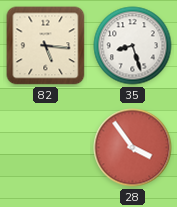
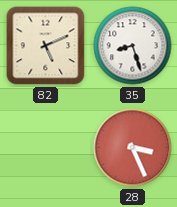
82: 5:16 -> 5:11
28: 3:54 -> 3:26
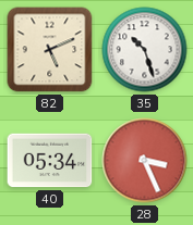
35: 8:27 -> 10:27
40: none -> 05:34
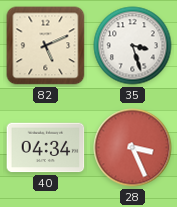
35: 10:27 -> 3:27
40: 05:34 -> 04:34
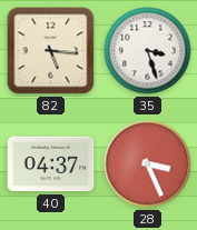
82: 5:11 -> 5:16
40: 04:34 -> 04:37
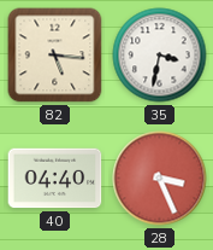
35: 3:27 -> 3:32
40: 04:37 -> 04:40
